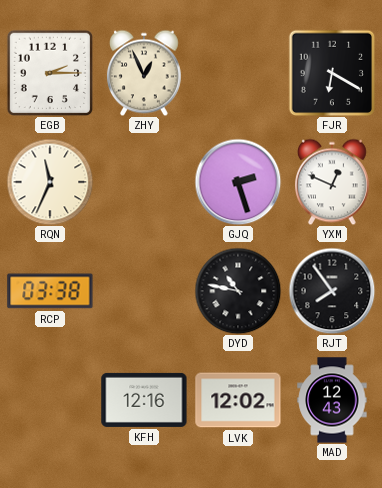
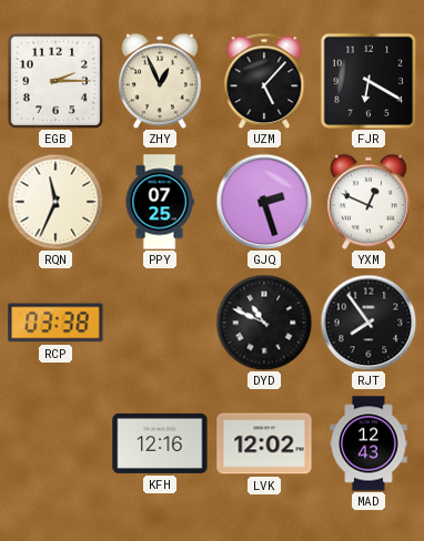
UZM: none -> 5:07
PPY: none -> 07:25
DYD: 10:47 -> 10:49
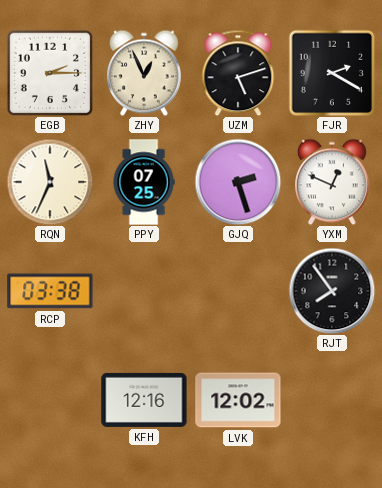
UZM: 5:07 -> 5:12
FJR: 6:20 -> 2:20
DYD: 10:49 -> none
MAD: 12:43 -> none
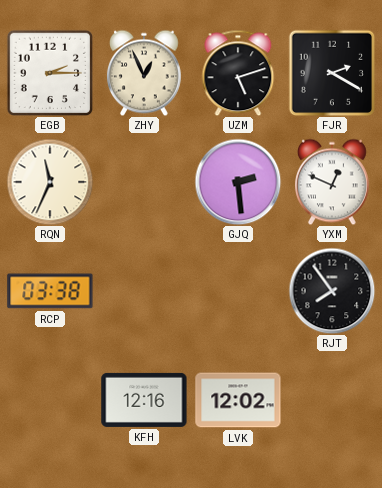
PPY: 07:25 -> none
GJQ: 2:27 -> 2:29
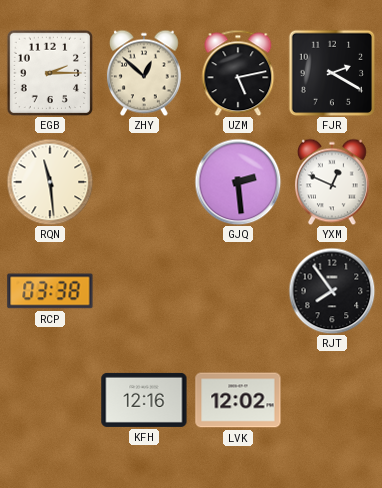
ZHY: 12:56 -> 12:52
UZM: 5:12 -> 5:13
RQN: 11:34 -> 11:29
